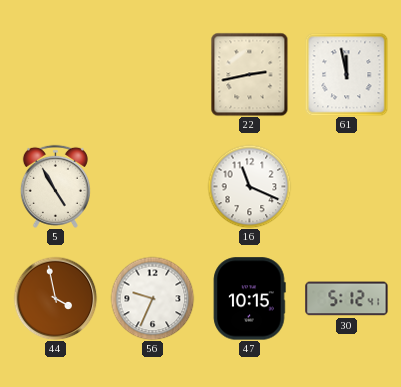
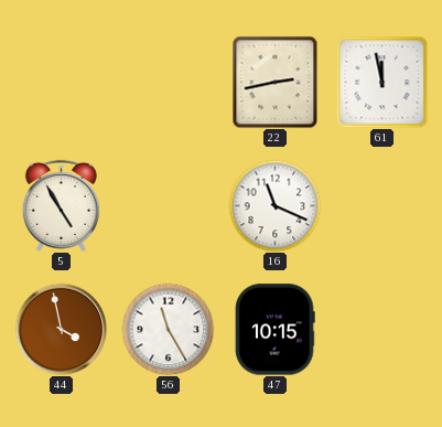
56: 9:34 -> 11:25
30: 5:12 -> none
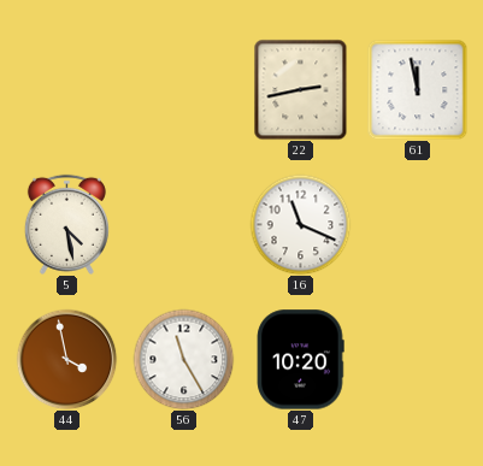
5: 4:55 -> 4:28
47: 10:15 -> 10:20
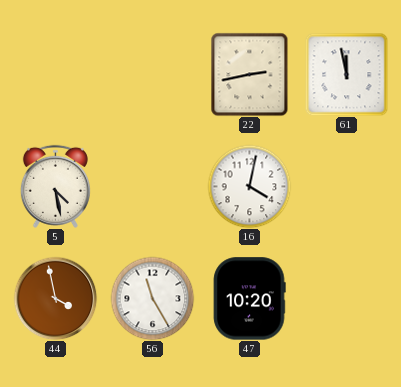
16: 11:19 -> 4:02
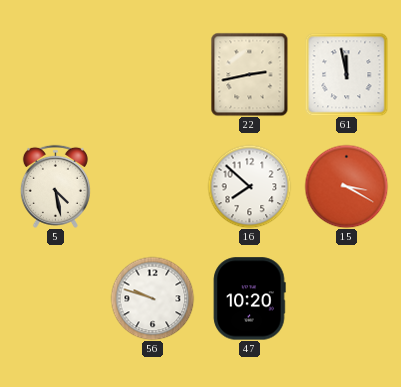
16: 4:02 -> 7:52
15: none -> 3:20
44: 3:58 -> none
56: 11:25 -> 9:48
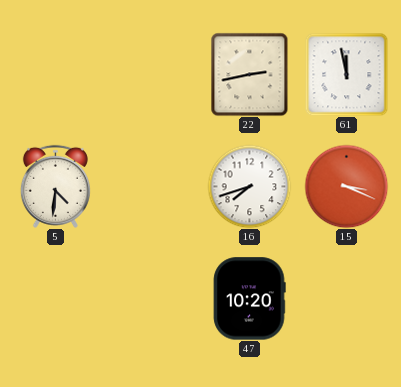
5: 4:28 -> 4:31
16: 7:52 -> 7:42
15: 3:20 -> 3:19
56: 9:48 -> none
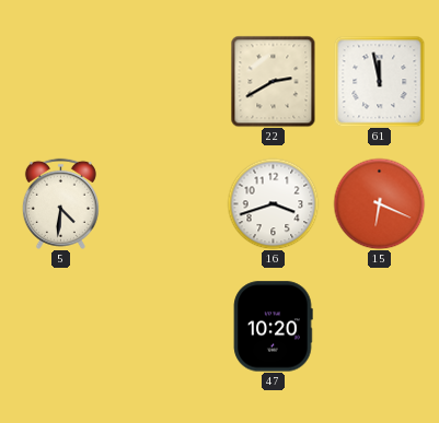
22: 2:43 -> 2:40
16: 7:42 -> 3:42
15: 3:19 -> 6:19
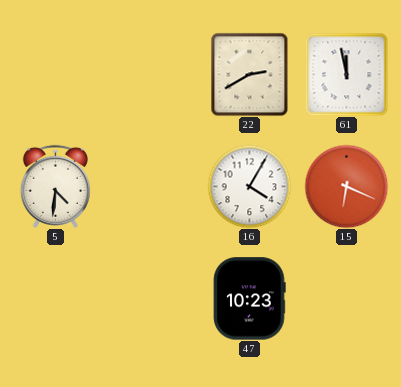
16: 3:42 -> 4:05
47: 10:20 -> 10:23
